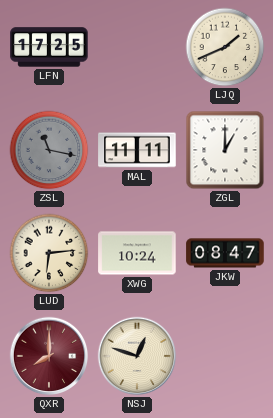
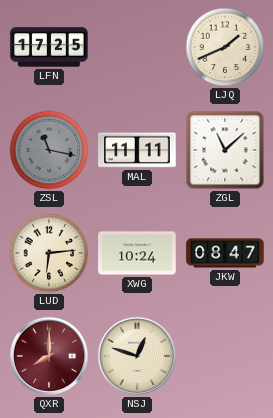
ZGL: 1:00 -> 11:08
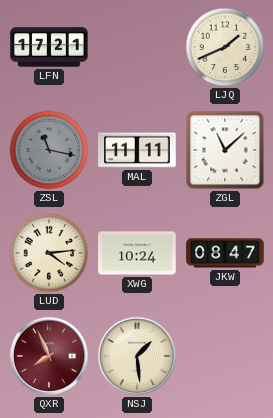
LFN: 17:25 -> 17:21
LUD: 6:14 -> 4:14
QXR: 8:00 -> 7:56
NSJ: 12:48 -> 1:29
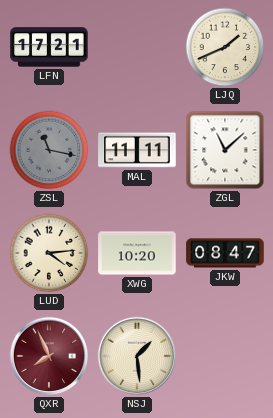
XWG: 10:24 -> 10:20
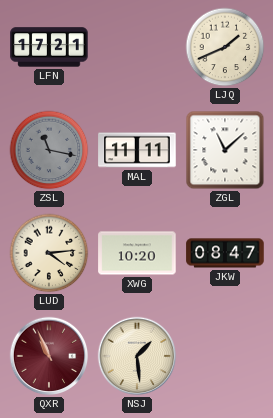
QXR: 7:56 -> 10:56
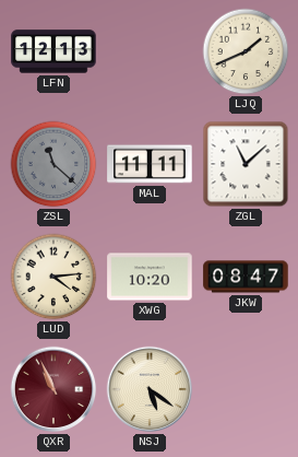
LFN: 17:21 -> 12:13
ZSL: 11:17 -> 11:22
NSJ: 1:29 -> 5:21
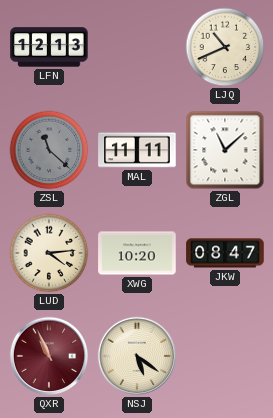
LJQ: 1:41 -> 10:41
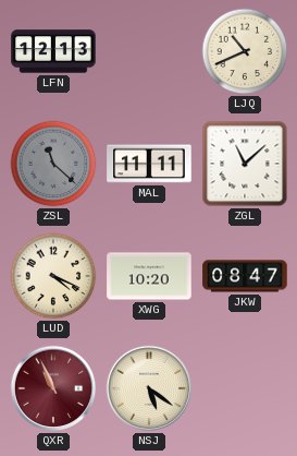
LUD: 4:14 -> 4:19
